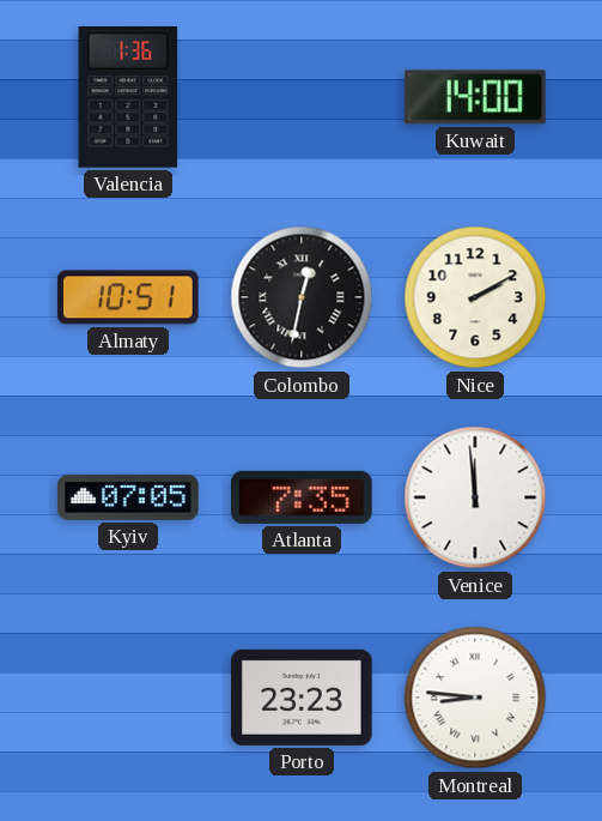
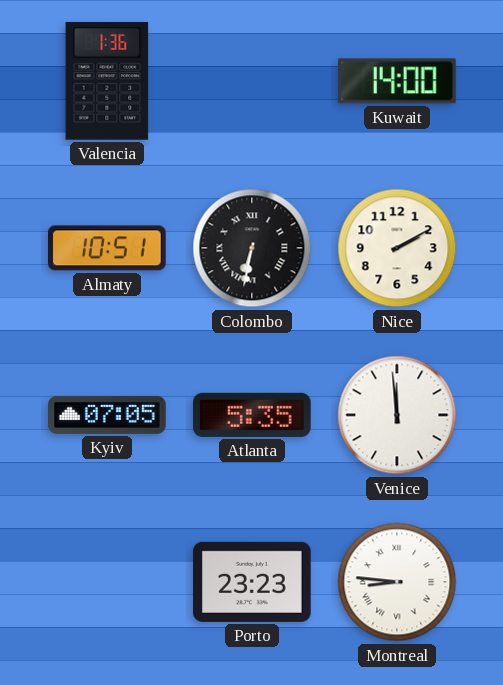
Colombo: 12:32 -> 6:32
Atlanta: 7:35 -> 5:35
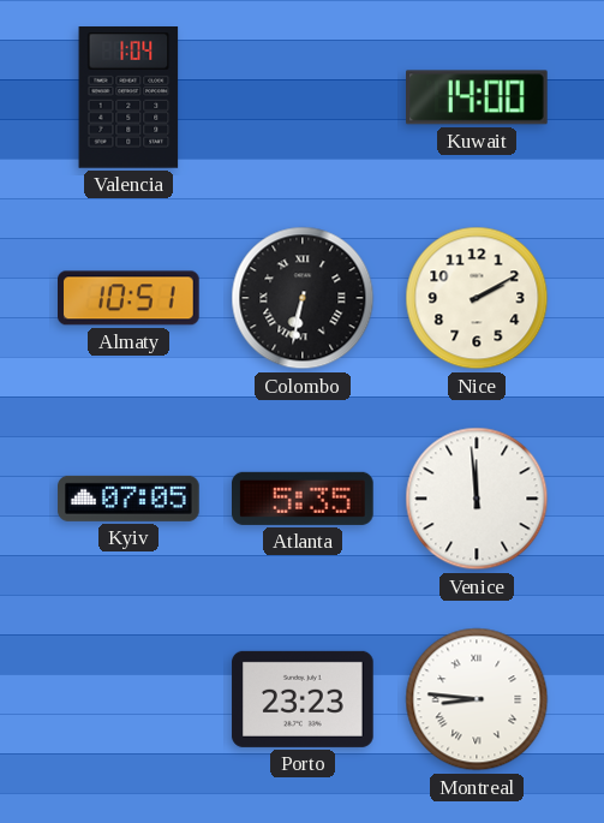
Valencia: 1:36 -> 1:04
